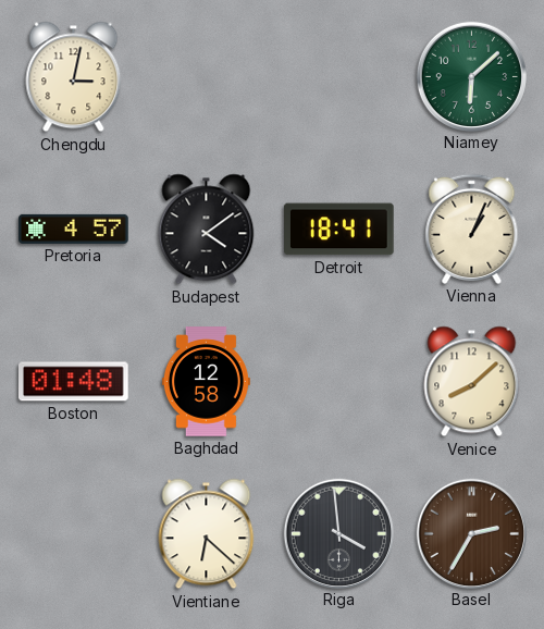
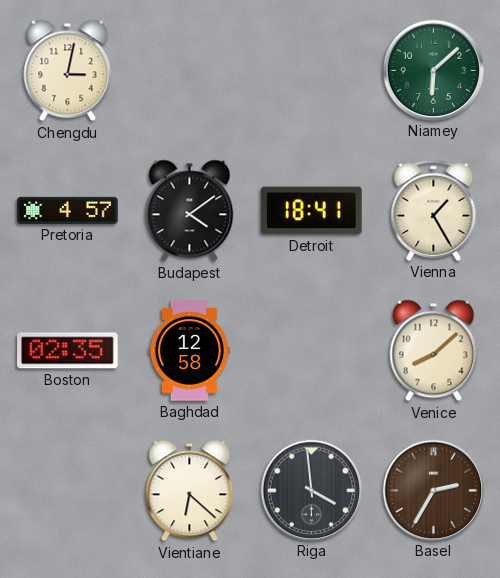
Vienna: 1:04 -> 1:25
Boston: 01:48 -> 02:35
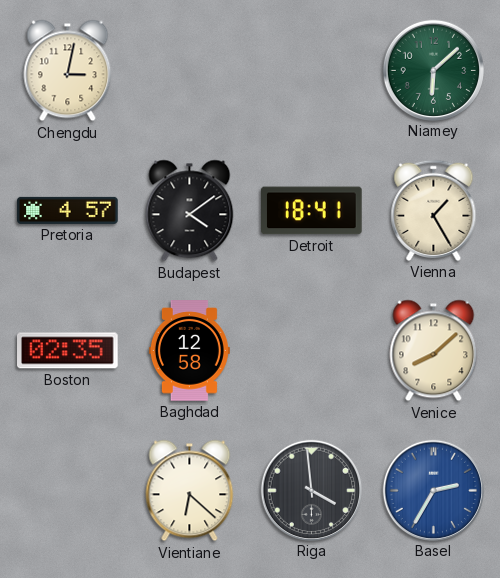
Basel dial: brown -> blue
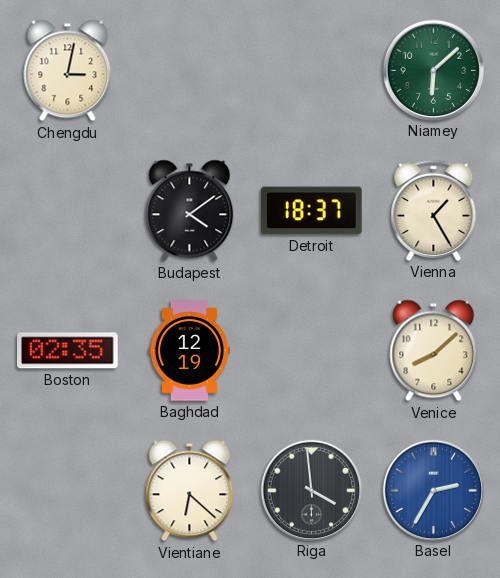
Pretoria: 4:57 -> none
Detroit: 18:41 -> 18:37
Baghdad: 12:58 -> 12:19
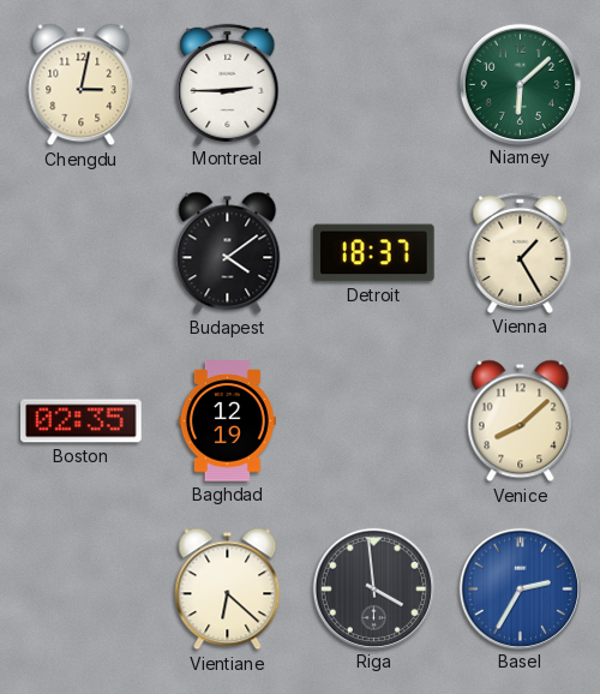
Montreal: none -> 2:45
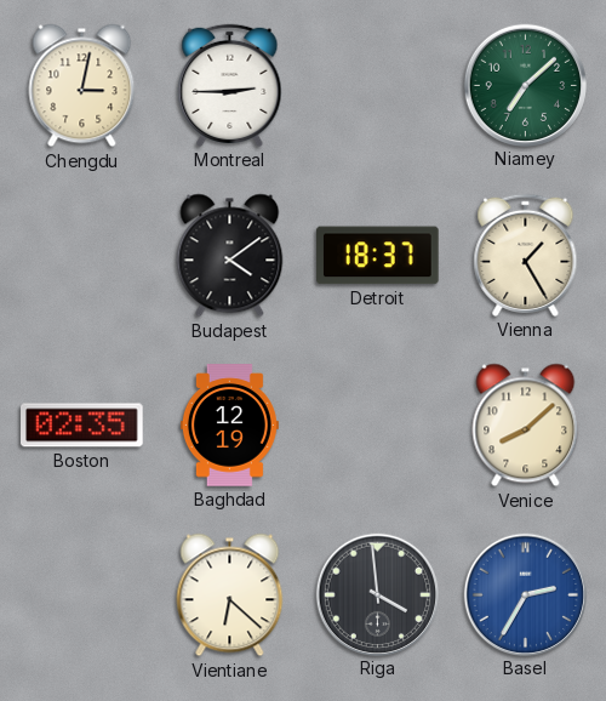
Niamey: 6:08 -> 7:08
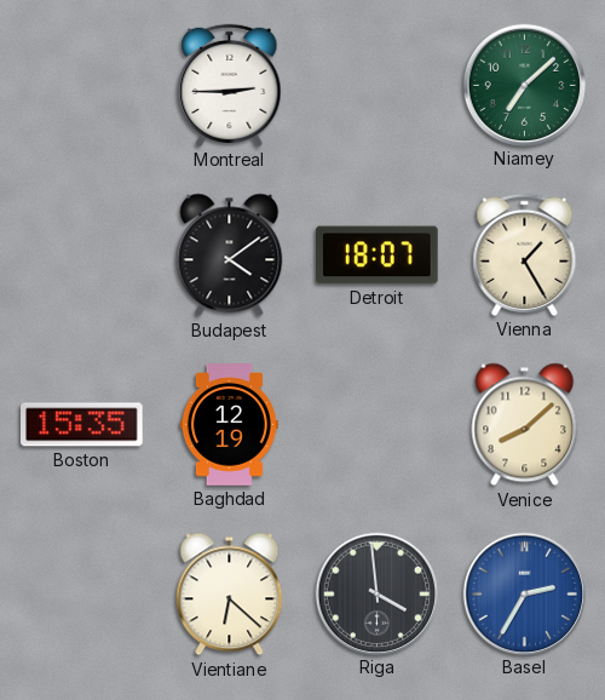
Chengdu: 3:02 -> none
Detroit: 18:37 -> 18:07
Boston: 02:35 -> 15:35
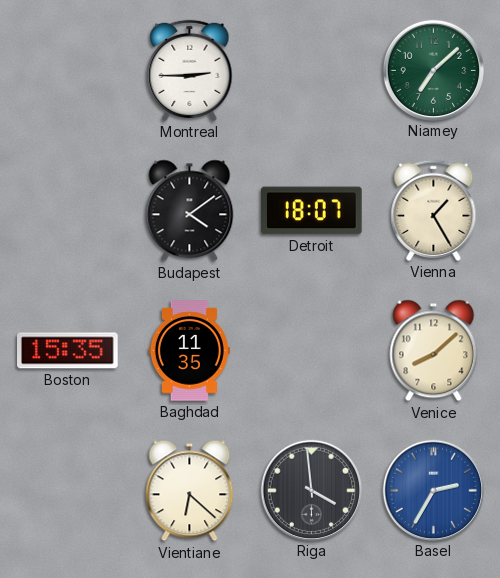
Baghdad: 12:19 -> 11:35
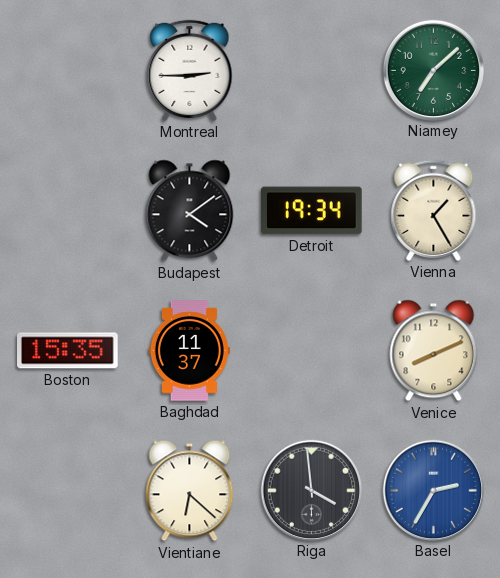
Detroit: 18:07 -> 19:34
Baghdad: 11:35 -> 11:37
Venice: 8:08 -> 8:11
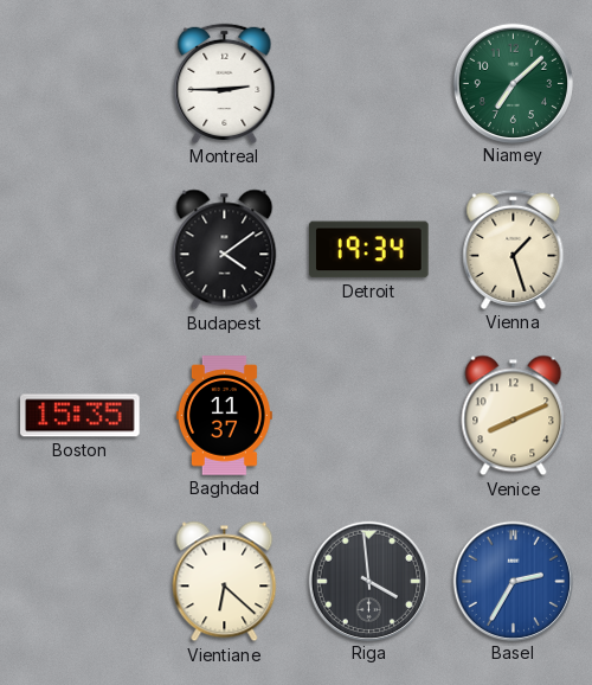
Vienna: 1:25 -> 1:27
